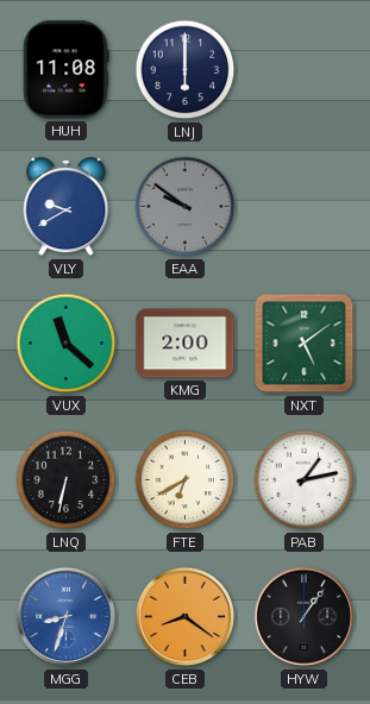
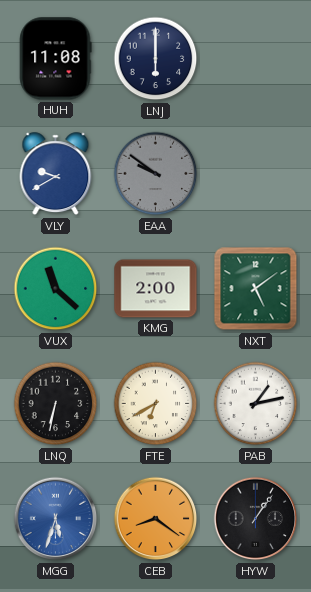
MGG: 8:33 -> 5:33
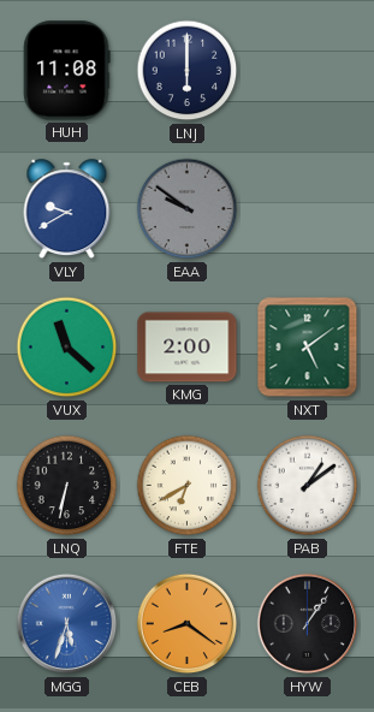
PAB: 1:13 -> 1:09
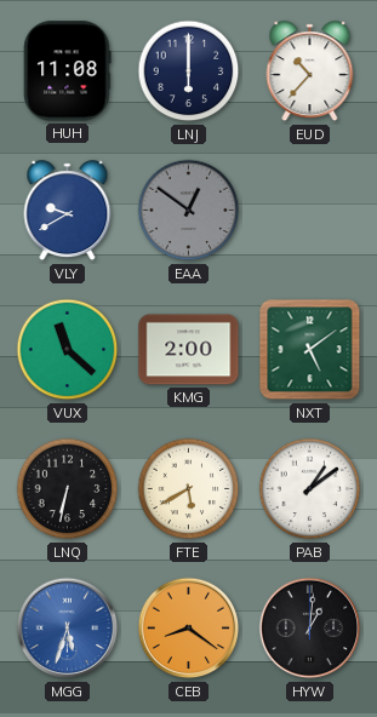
EUD: none -> 10:37
EAA: 9:51 -> 12:51
FTE: 6:40 -> 5:40
HYW: 1:06 -> 1:01
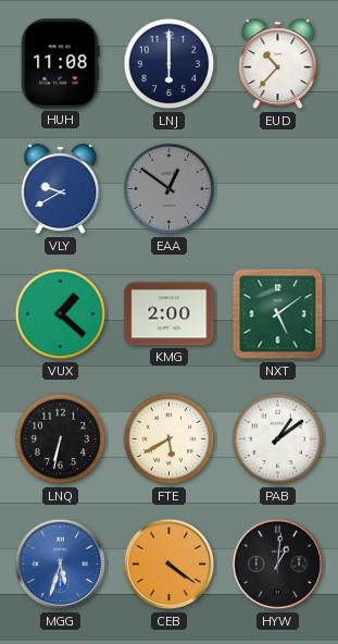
VUX: 11:22 -> 1:22
CEB: 8:21 -> 4:21
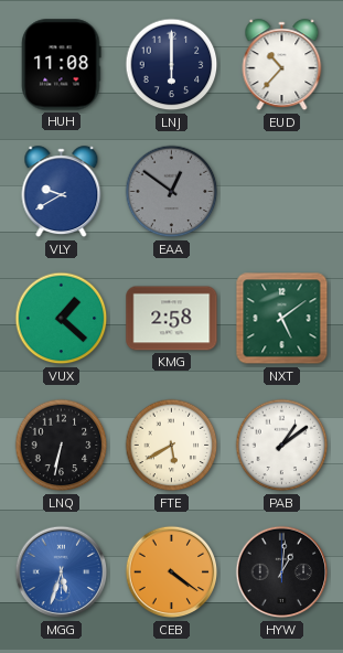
KMG: 2:00 -> 2:58
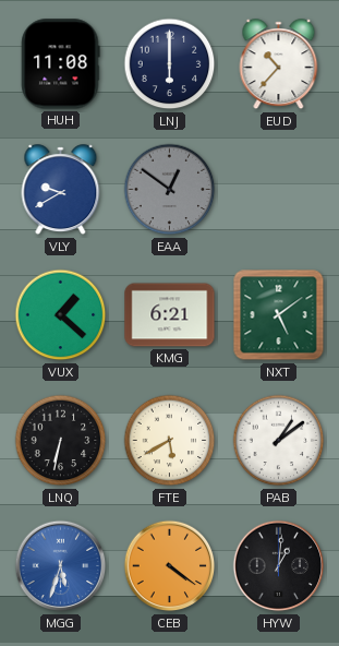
KMG: 2:58 -> 6:21
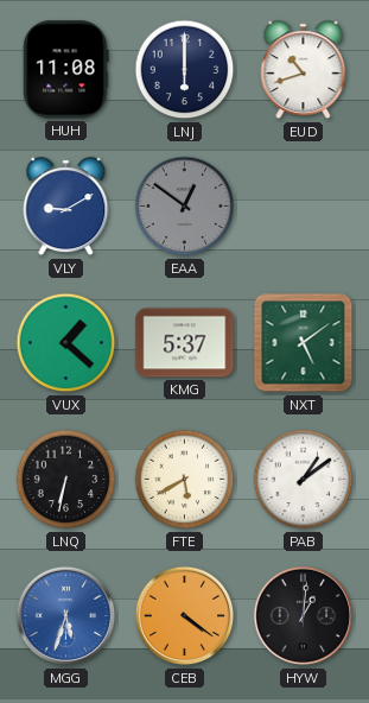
EUD: 10:37 -> 10:42
VLY: 9:40 -> 9:10
KMG: 6:21 -> 5:37
